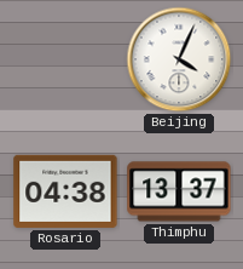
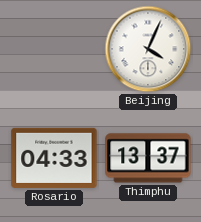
Rosario: 04:38 -> 04:33
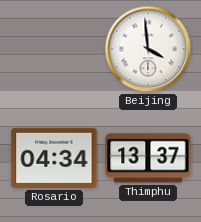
Beijing: 4:04 -> 3:59
Rosario: 04:33 -> 04:34
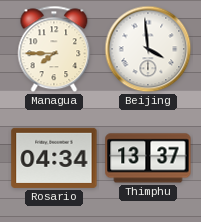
Managua: none -> 7:45
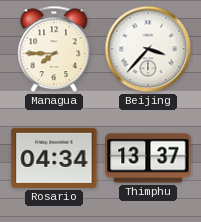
Beijing: 3:59 -> 3:37
